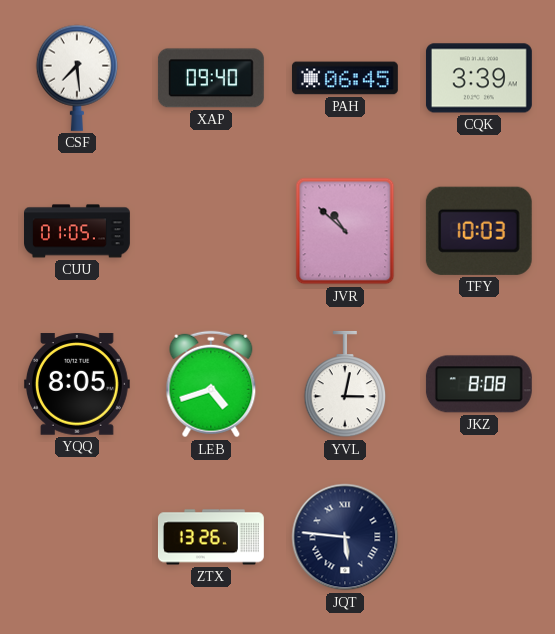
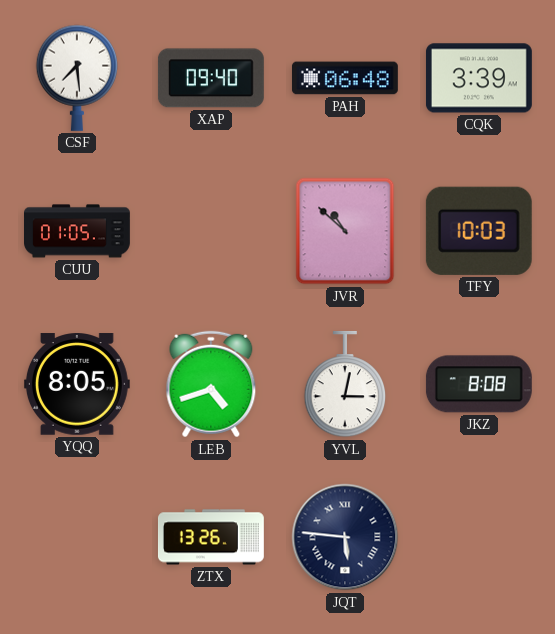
PAH: 06:45 -> 06:48
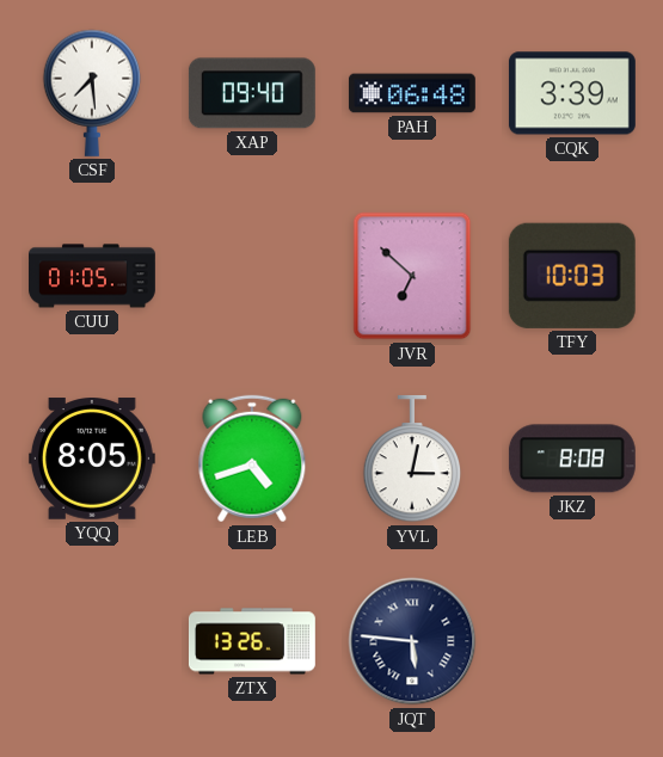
JVR: 10:52 -> 6:52
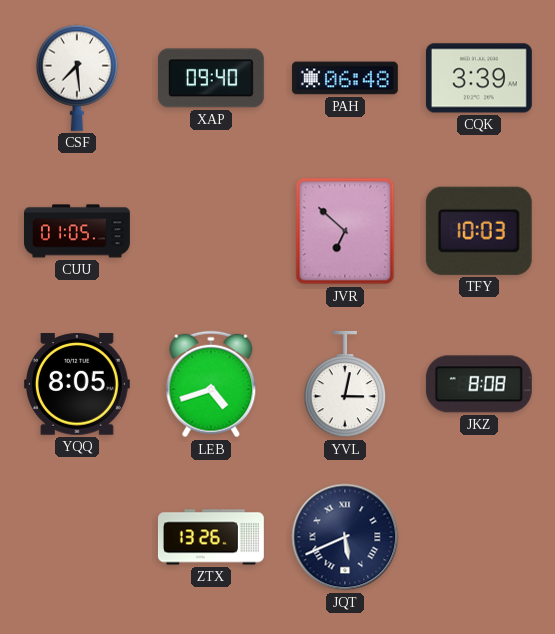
JQT: 5:46 -> 5:41
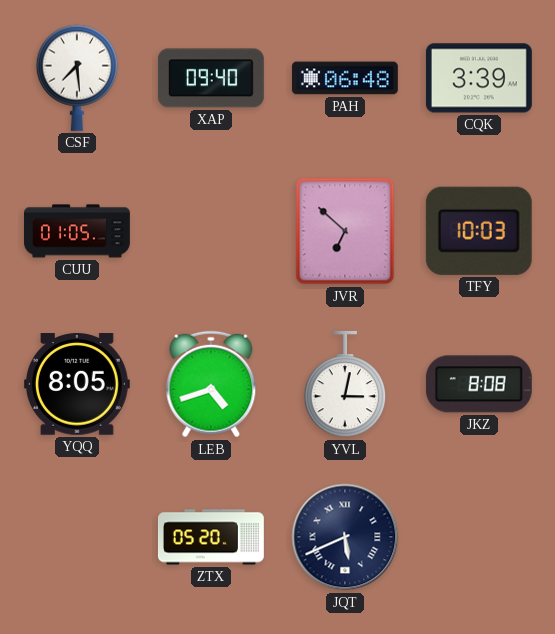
ZTX: 13:26 -> 05:20
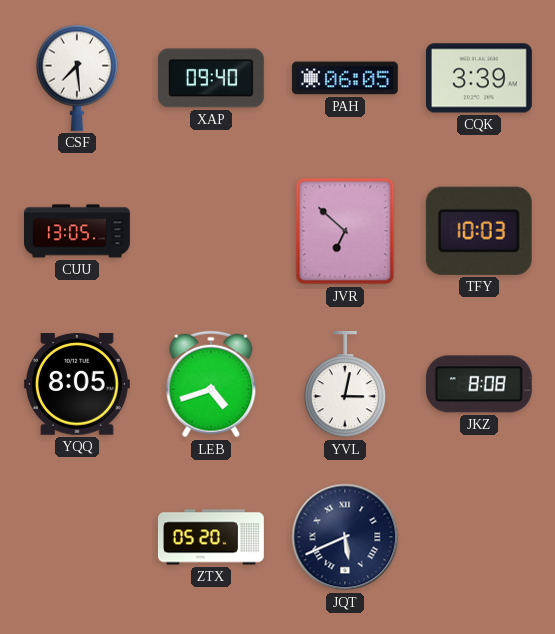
PAH: 06:48 -> 06:05
CUU: 01:05 -> 13:05
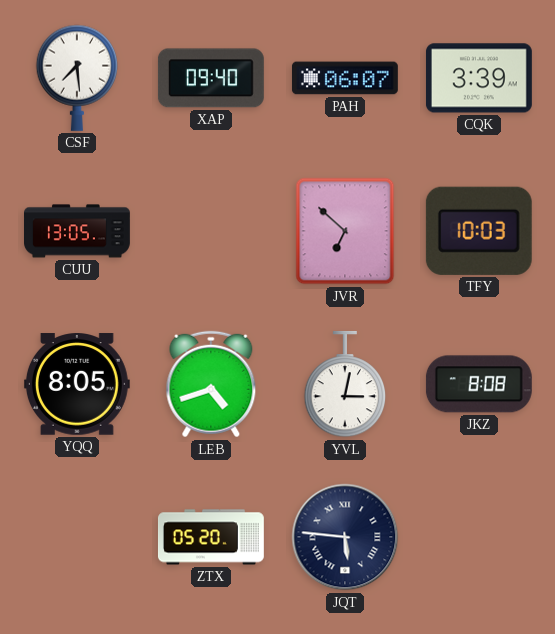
PAH: 06:05 -> 06:07
JQT: 5:41 -> 5:46
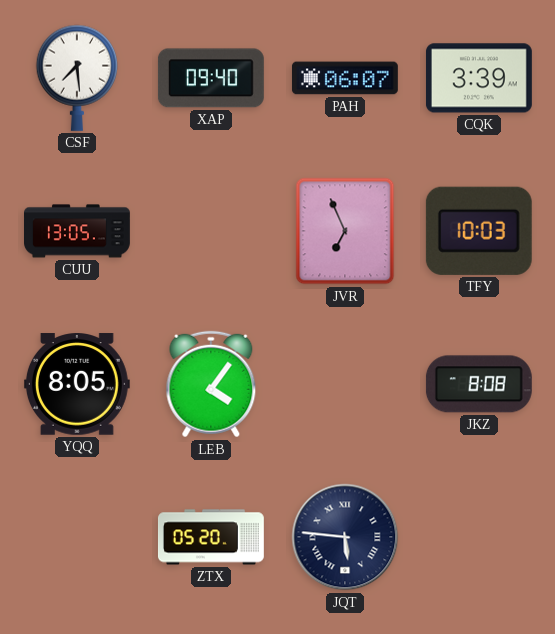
JVR: 6:52 -> 6:56
LEB: 4:42 -> 4:06
YVL: 3:02 -> none
